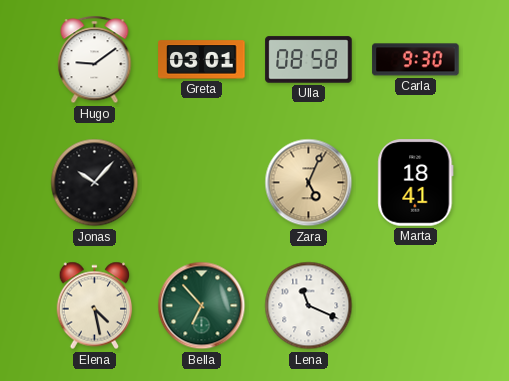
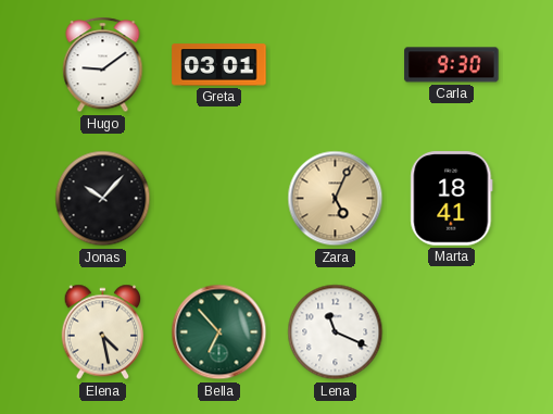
Ulla: 08:58 -> none
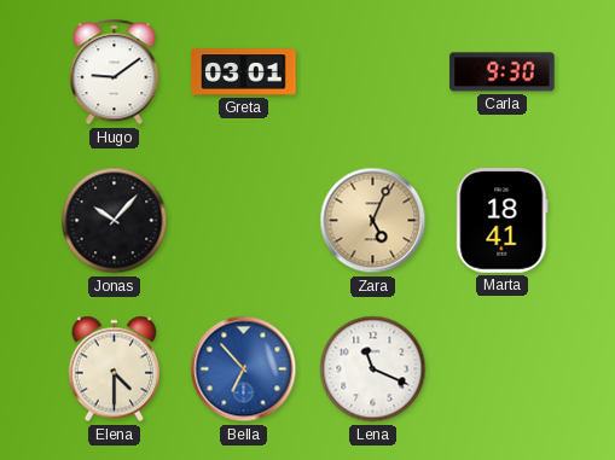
Elena: 4:28 -> 4:30
Bella dial: green -> blue
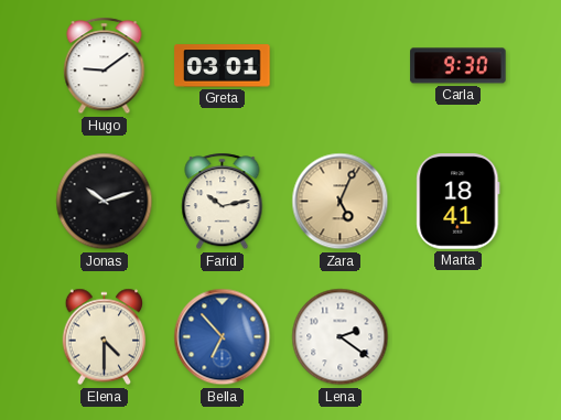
Jonas: 10:07 -> 10:12
Farid: none -> 10:13
Lena: 11:19 -> 2:21
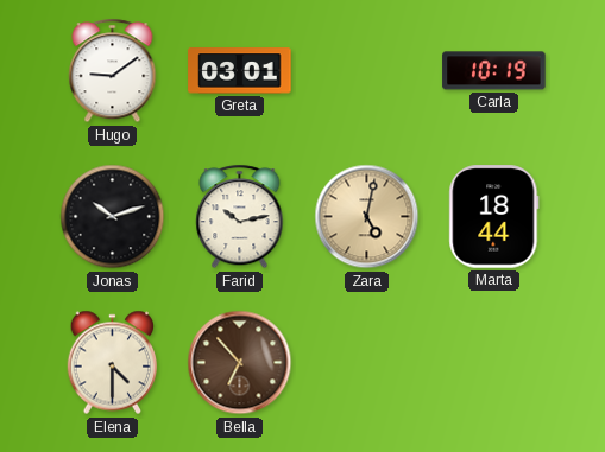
Carla: 9:30 -> 10:19
Zara: 5:04 -> 5:02
Marta: 18:41 -> 18:44
Bella dial: blue -> brown
Lena: 2:21 -> none
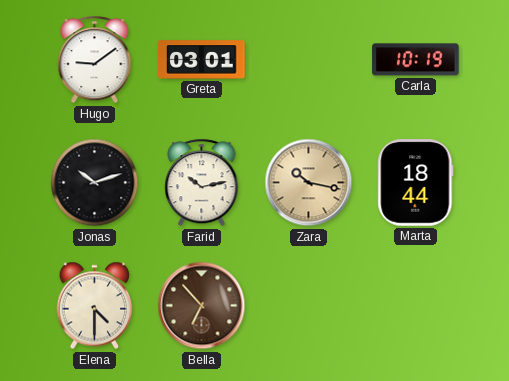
Zara: 5:02 -> 10:17
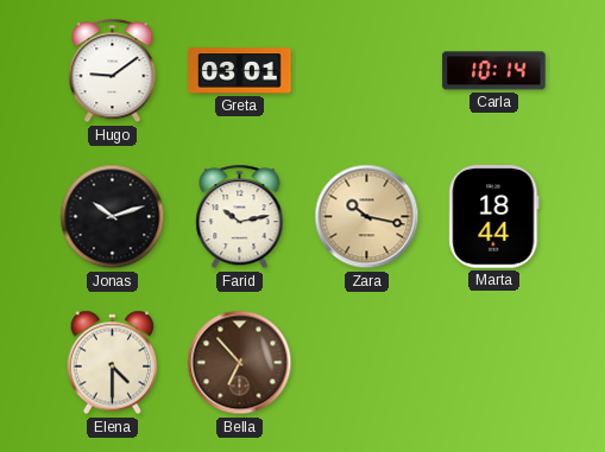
Carla: 10:19 -> 10:14
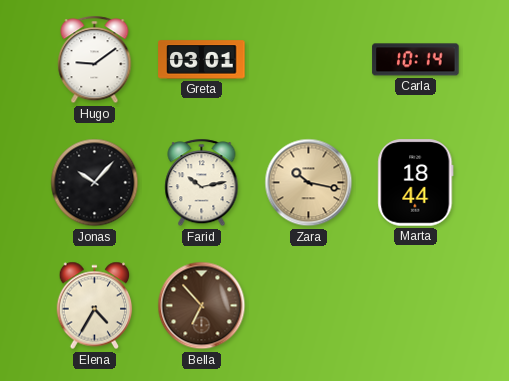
Jonas: 10:12 -> 10:07
Elena: 4:30 -> 4:35
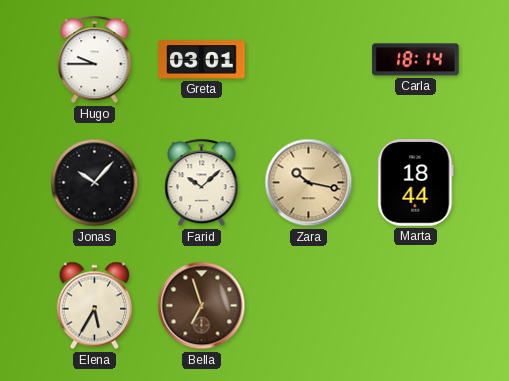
Hugo: 9:09 -> 9:45
Carla: 10:14 -> 18:14
Farid: 10:13 -> 10:08
Elena: 4:35 -> 5:35
Bella: 6:53 -> 6:57
